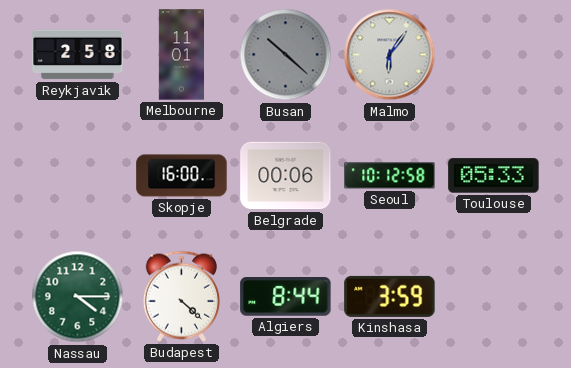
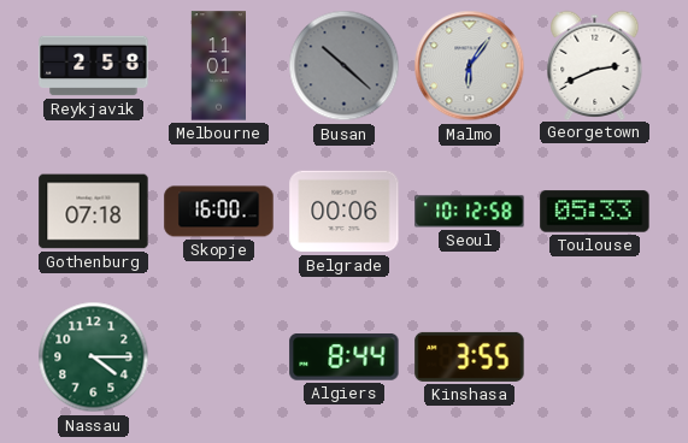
Georgetown: none -> 2:41
Gothenburg: none -> 07:18
Budapest: 4:22 -> none
Kinshasa: 3:59 -> 3:55
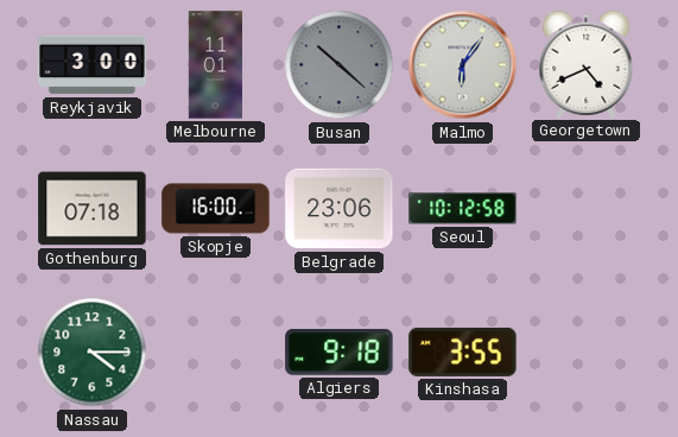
Reykjavik: 2:58 -> 3:00
Georgetown: 2:41 -> 4:41
Belgrade: 00:06 -> 23:06
Toulouse: 05:33 -> none
Algiers: 8:44 -> 9:18
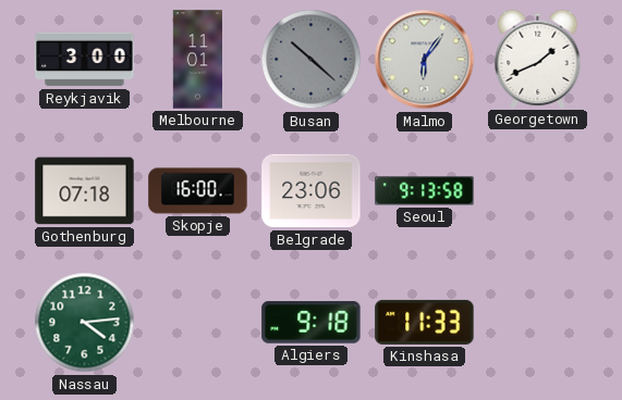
Georgetown: 4:41 -> 1:41
Seoul: 10:12 -> 9:13
Nassau: 4:15 -> 4:14
Kinshasa: 3:55 -> 11:33
